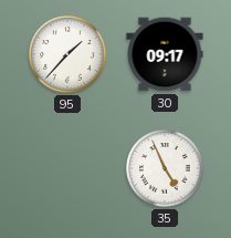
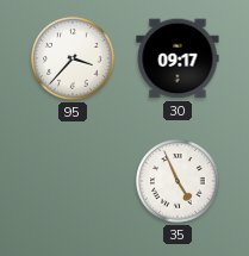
95: 1:37 -> 3:37
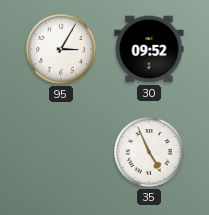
95: 3:37 -> 3:05
30: 09:17 -> 09:52
